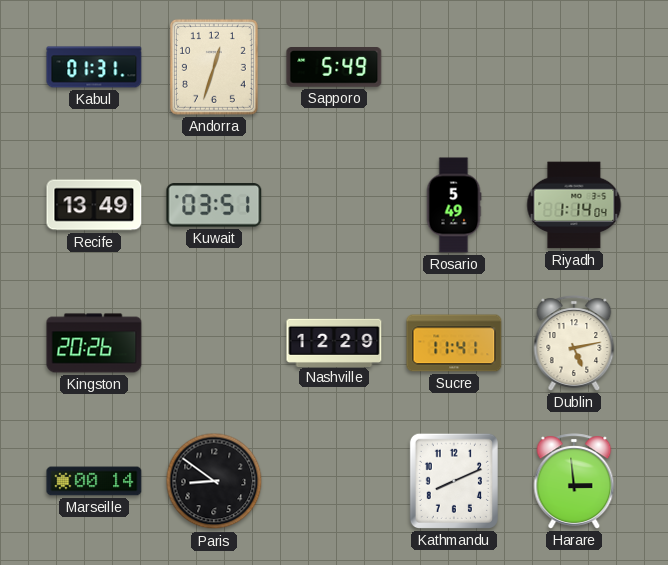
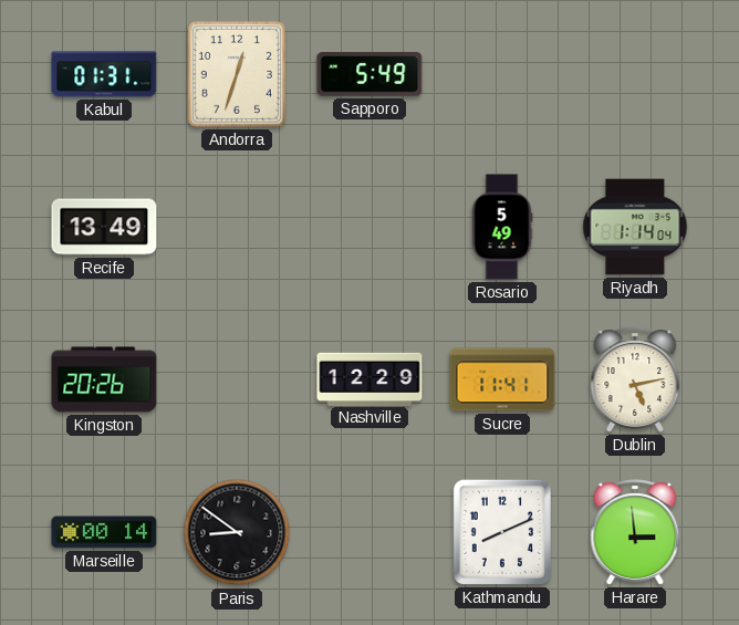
Kuwait: 03:51 -> none
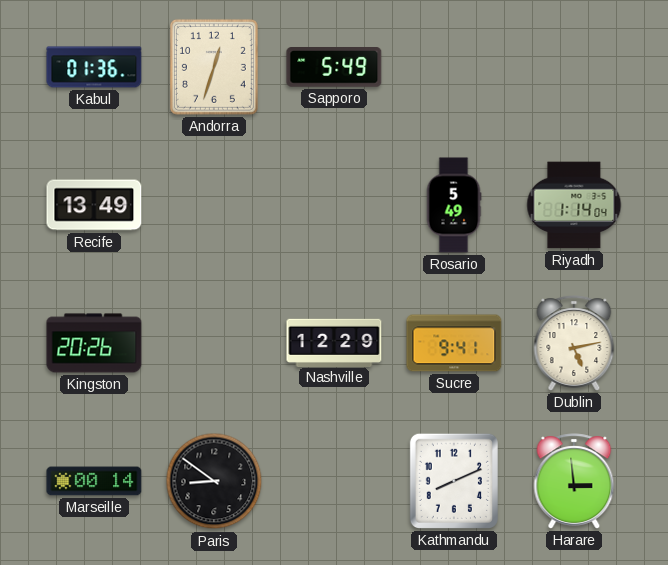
Kabul: 01:31 -> 01:36
Sucre: 11:41 -> 9:41
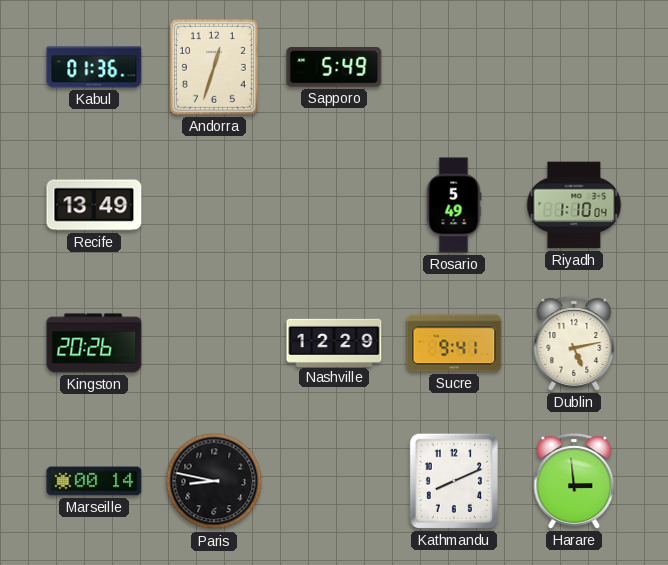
Riyadh: 1:14 -> 1:10
Paris: 8:51 -> 8:47
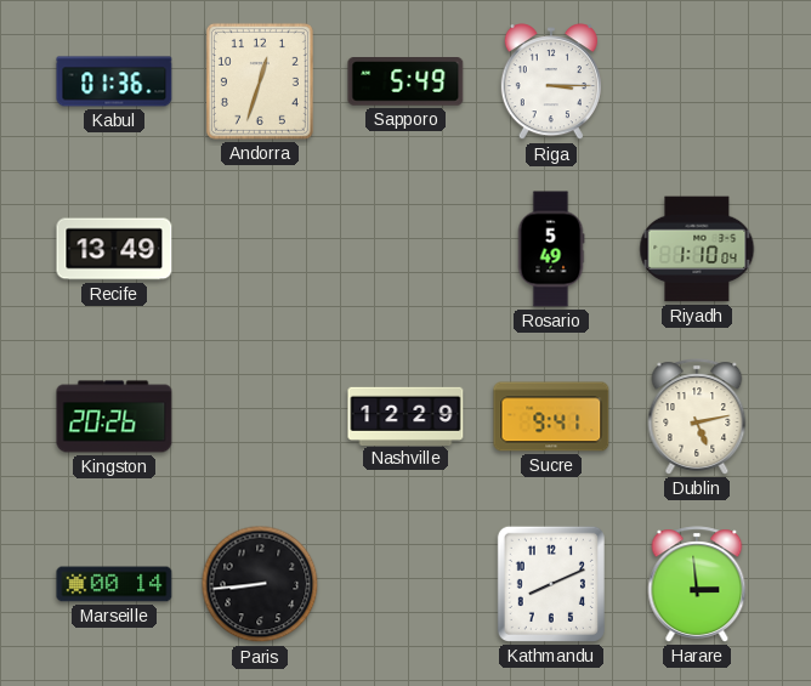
Riga: none -> 3:15
Paris: 8:47 -> 8:44
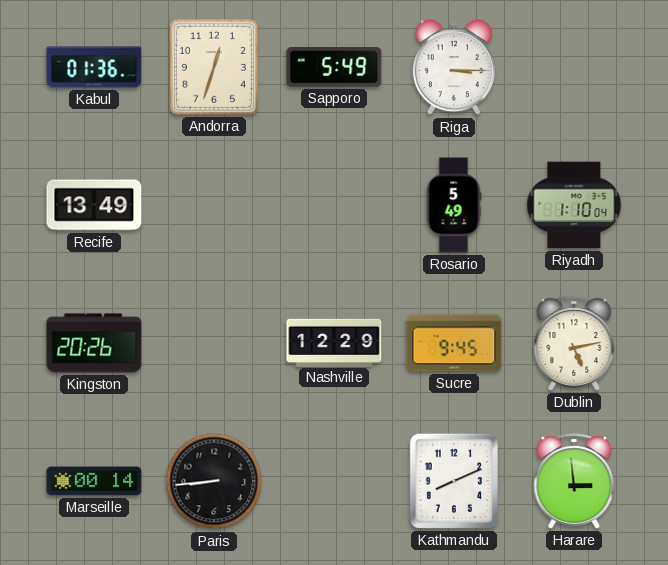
Sucre: 9:41 -> 9:45
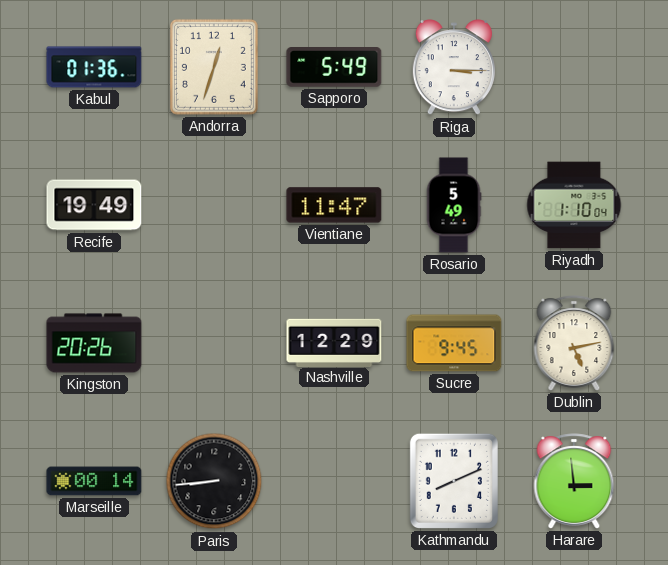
Recife: 13:49 -> 19:49
Vientiane: none -> 11:47
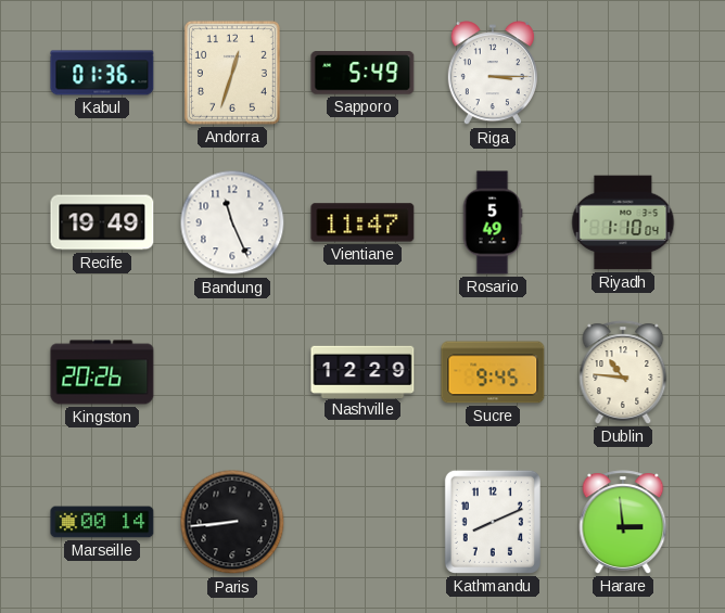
Bandung: none -> 11:26
Dublin: 5:13 -> 10:46
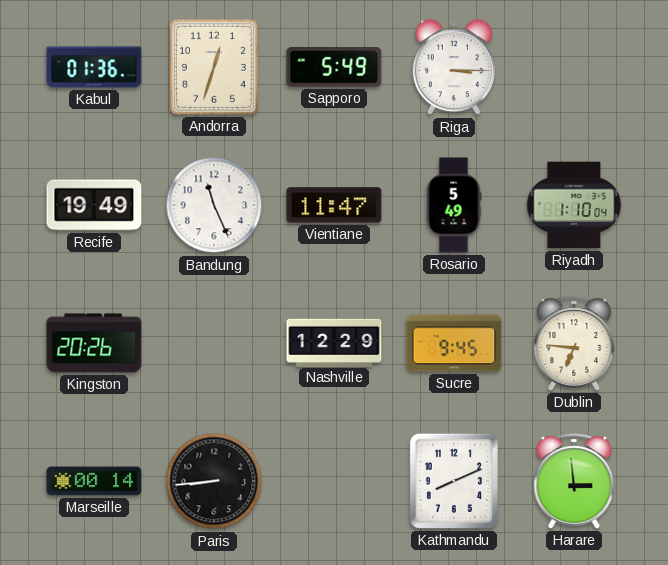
Dublin: 10:46 -> 6:46
